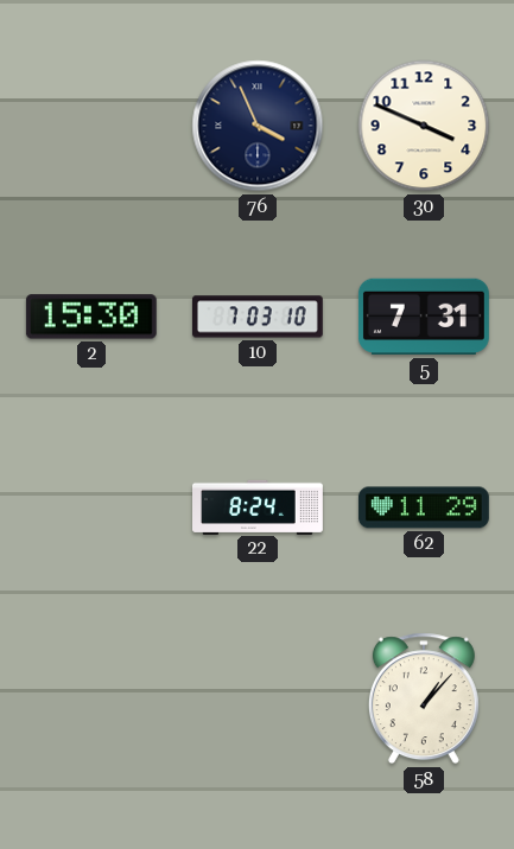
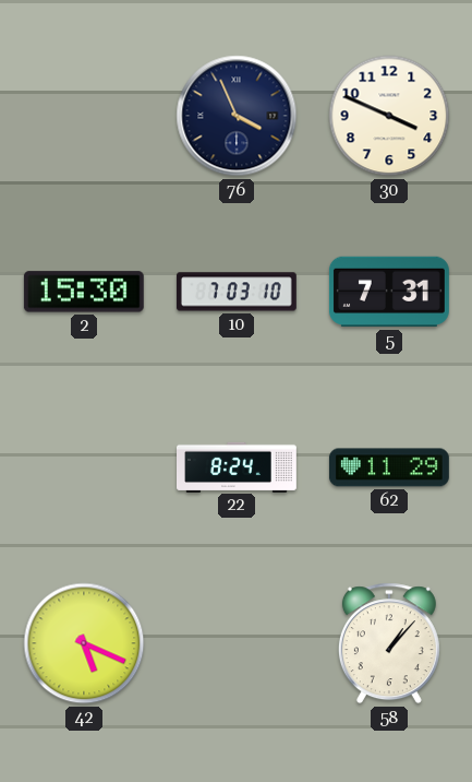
42: none -> 5:19
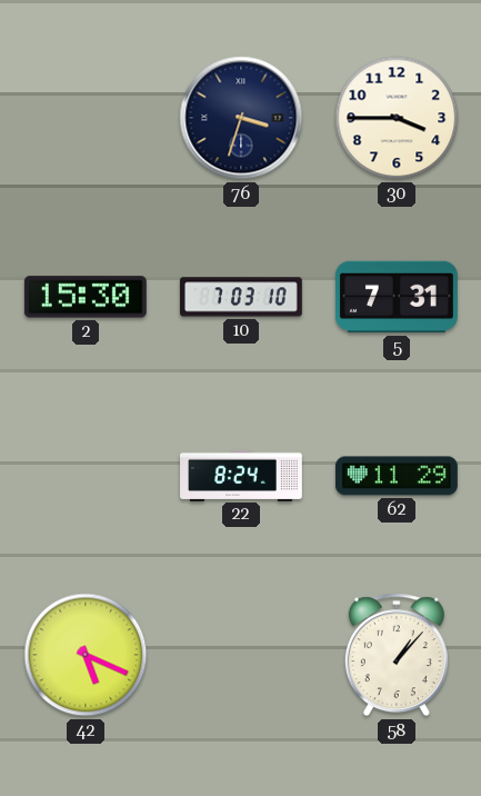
76: 3:56 -> 3:33
30: 3:49 -> 3:45
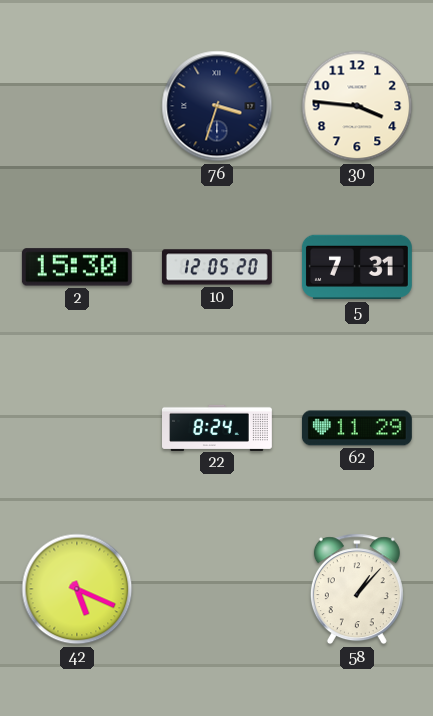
30: 3:45 -> 3:46
10: 7:03 -> 12:05
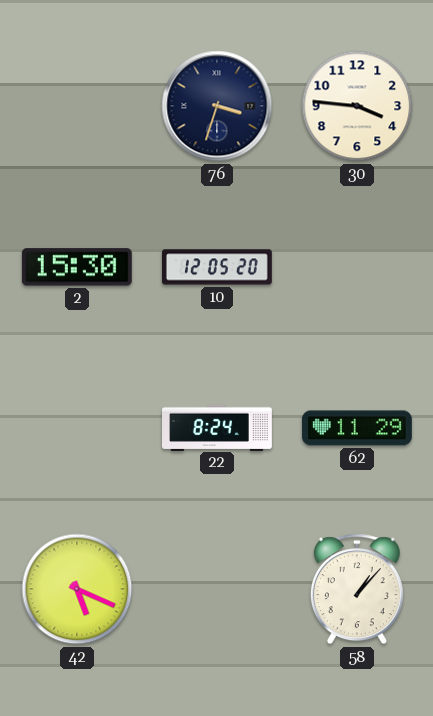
5: 7:31 -> none
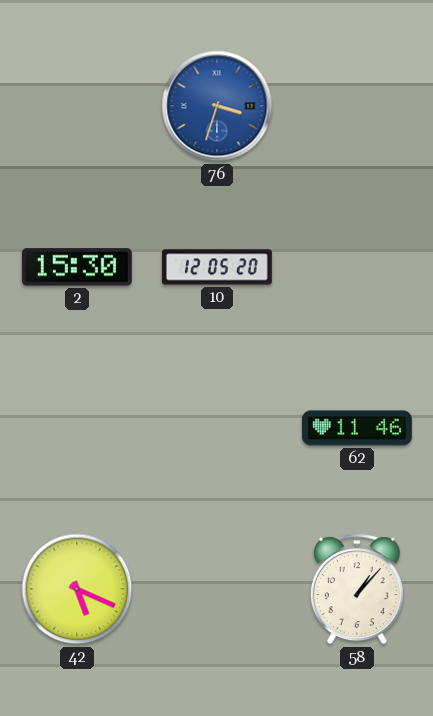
76 dial: navy -> blue
30: 3:46 -> none
22: 8:24 -> none
62: 11:29 -> 11:46
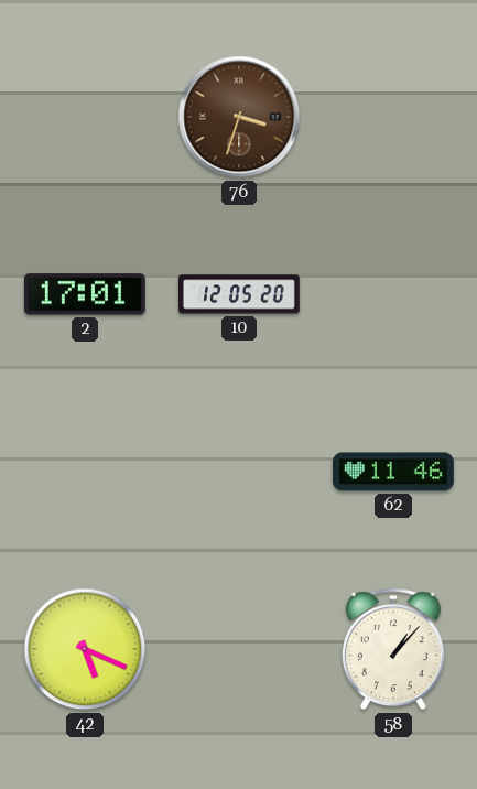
76 dial: blue -> brown
2: 15:30 -> 17:01
